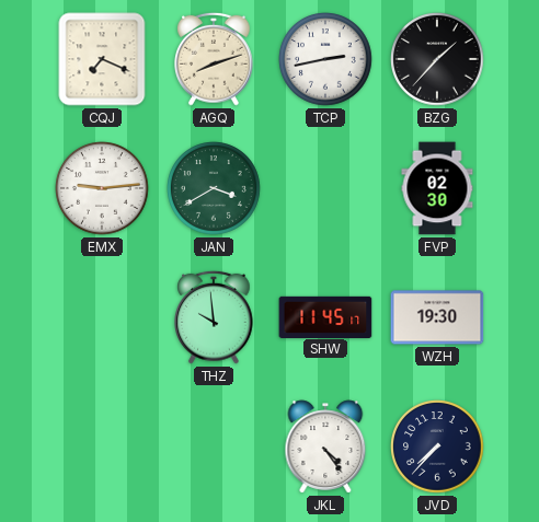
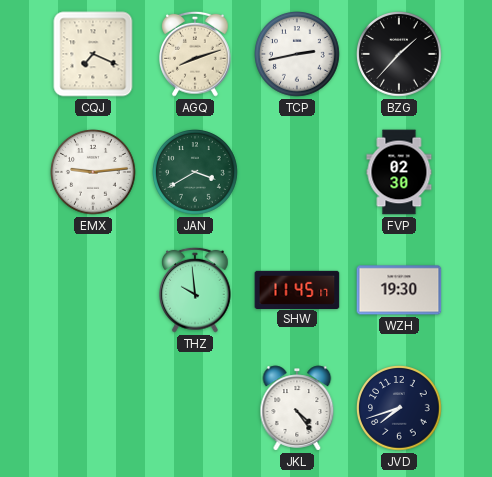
JVD: 7:37 -> 7:42
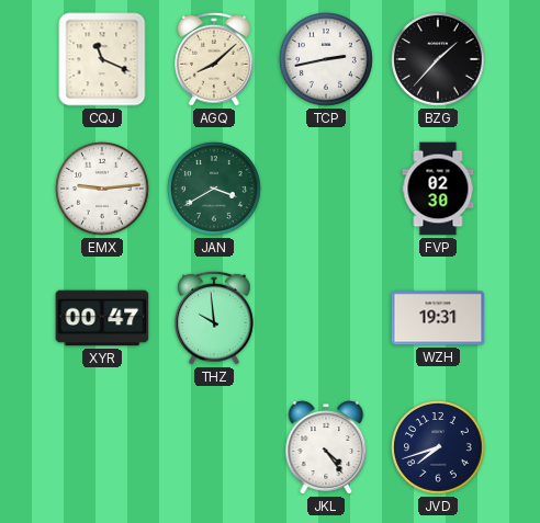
CQJ: 7:19 -> 11:19
AGQ: 8:12 -> 8:08
XYR: none -> 00:47
SHW: 11:45 -> none
WZH: 19:30 -> 19:31
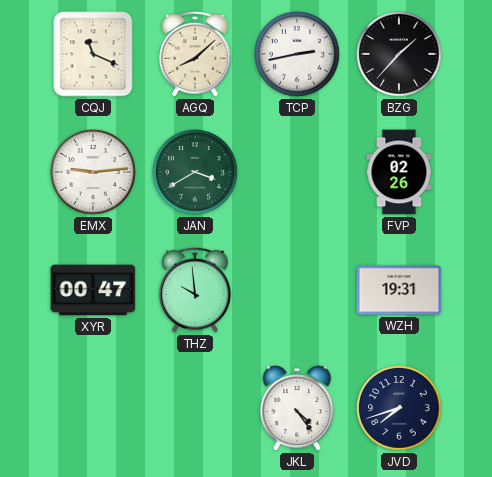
FVP: 02:30 -> 02:26
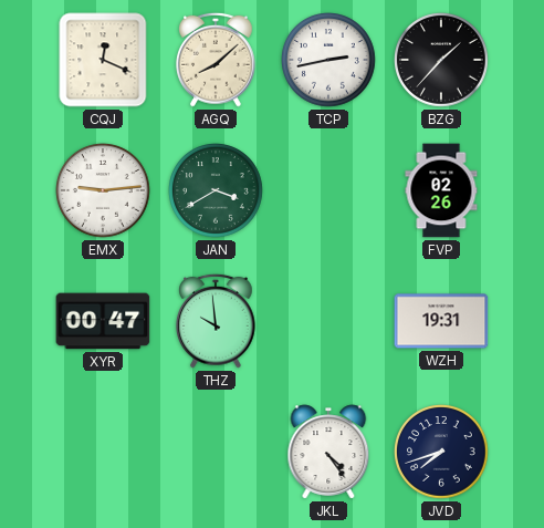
CQJ: 11:19 -> 12:19
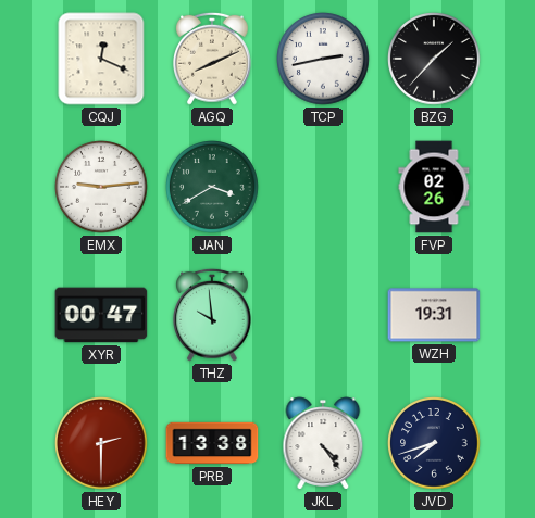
AGQ: 8:08 -> 8:11
HEY: none -> 2:30
PRB: none -> 13:38
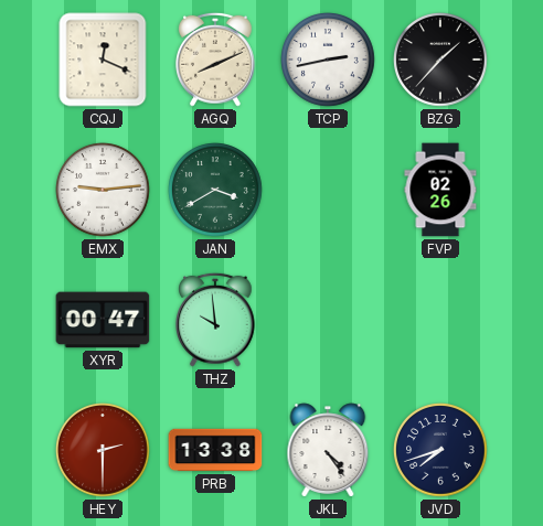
WZH: 19:31 -> none
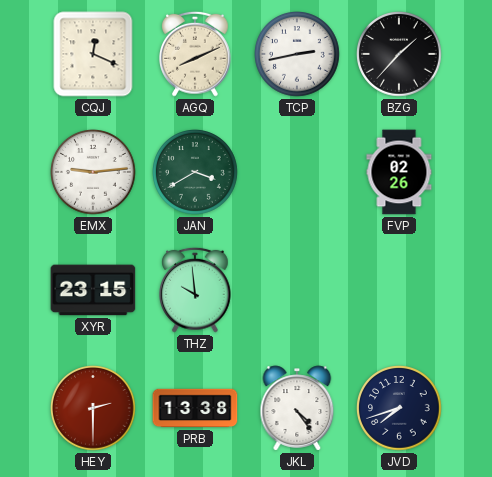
XYR: 00:47 -> 23:15
